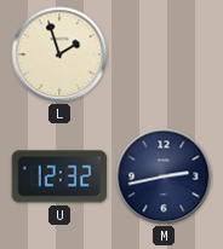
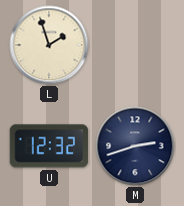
M: 2:43 -> 2:42
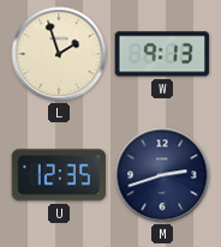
W: none -> 9:13
U: 12:32 -> 12:35
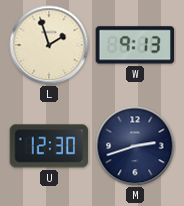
U: 12:35 -> 12:30
